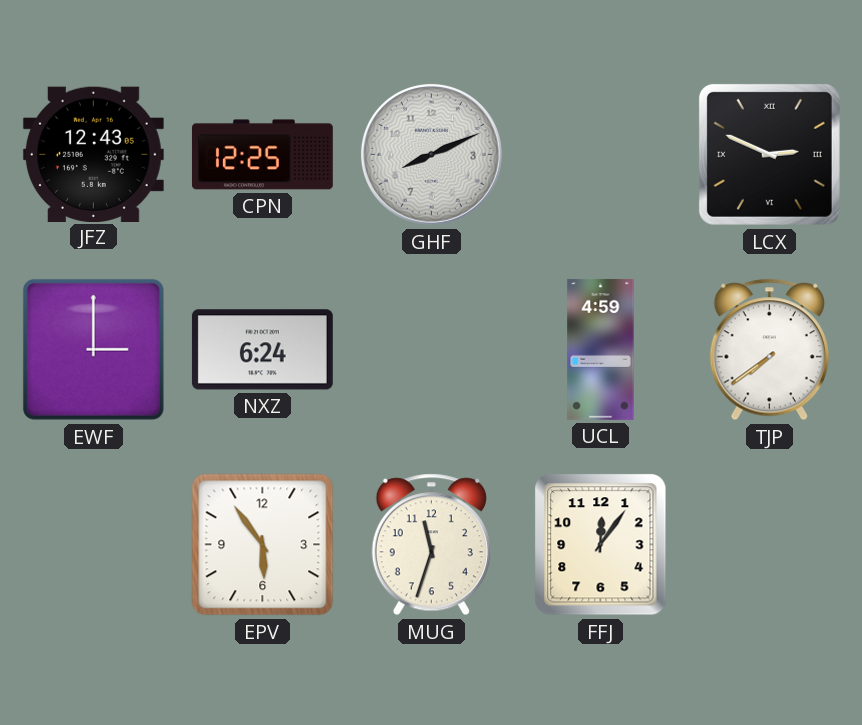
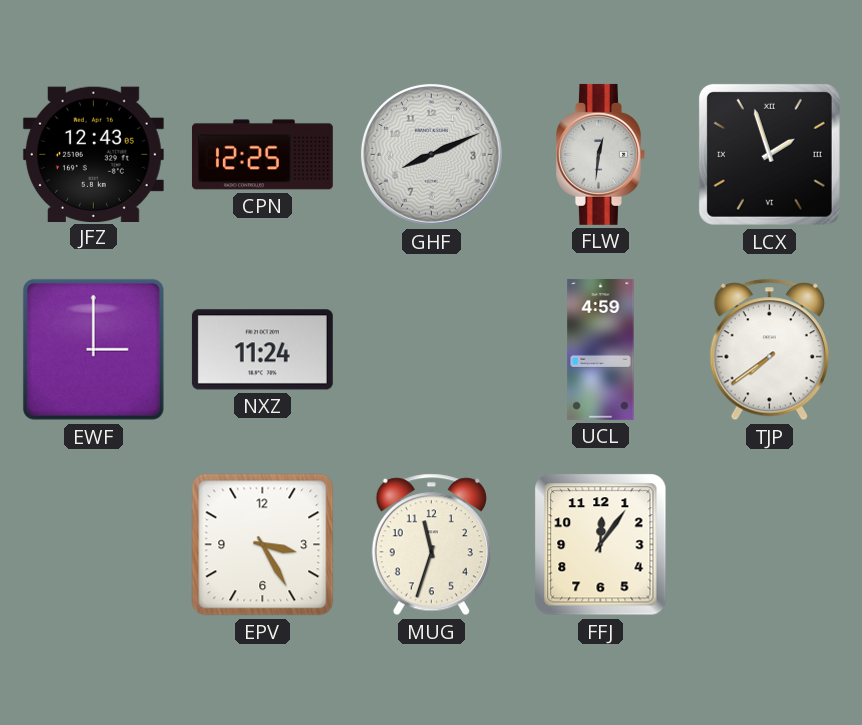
FLW: none -> 12:31
LCX: 2:49 -> 1:57
NXZ: 6:24 -> 11:24
EPV: 5:54 -> 3:25
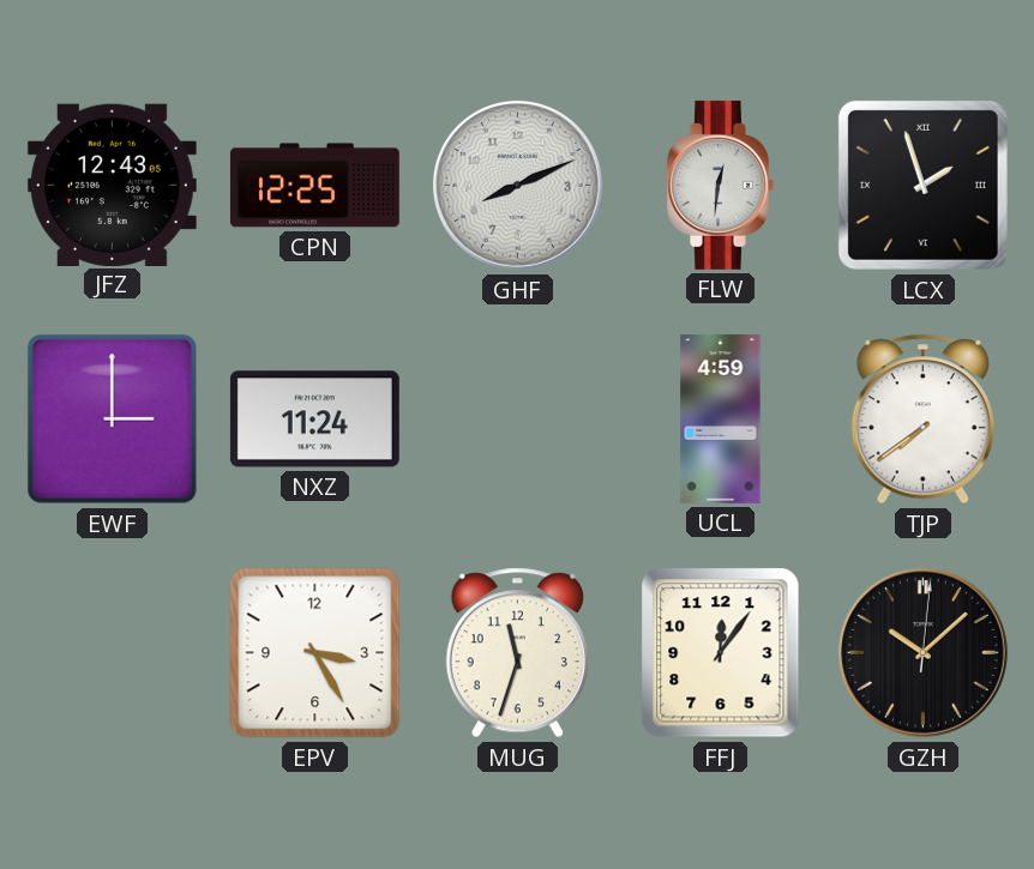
GZH: none -> 10:08
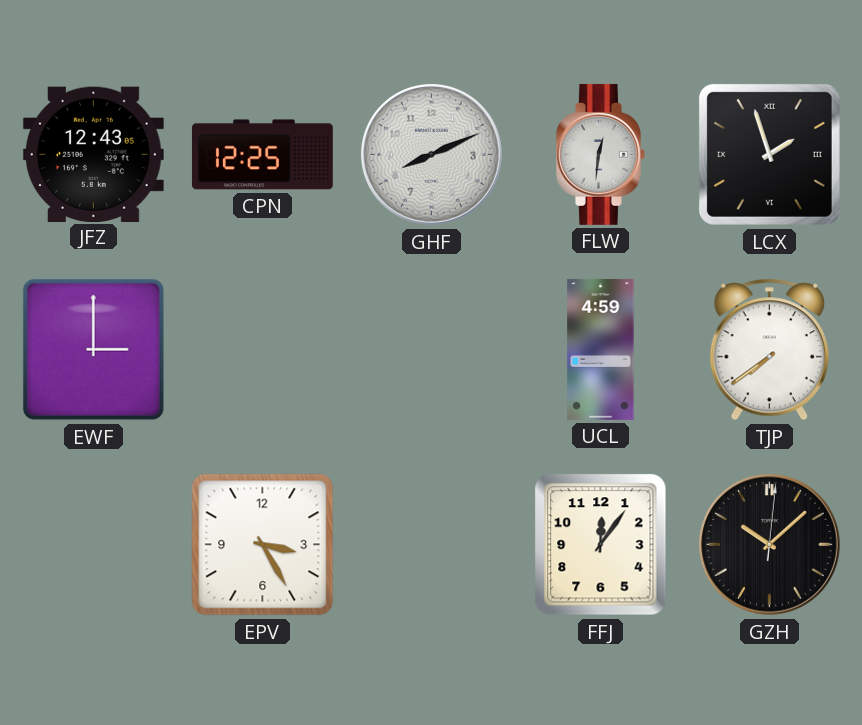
NXZ: 11:24 -> none
MUG: 11:33 -> none
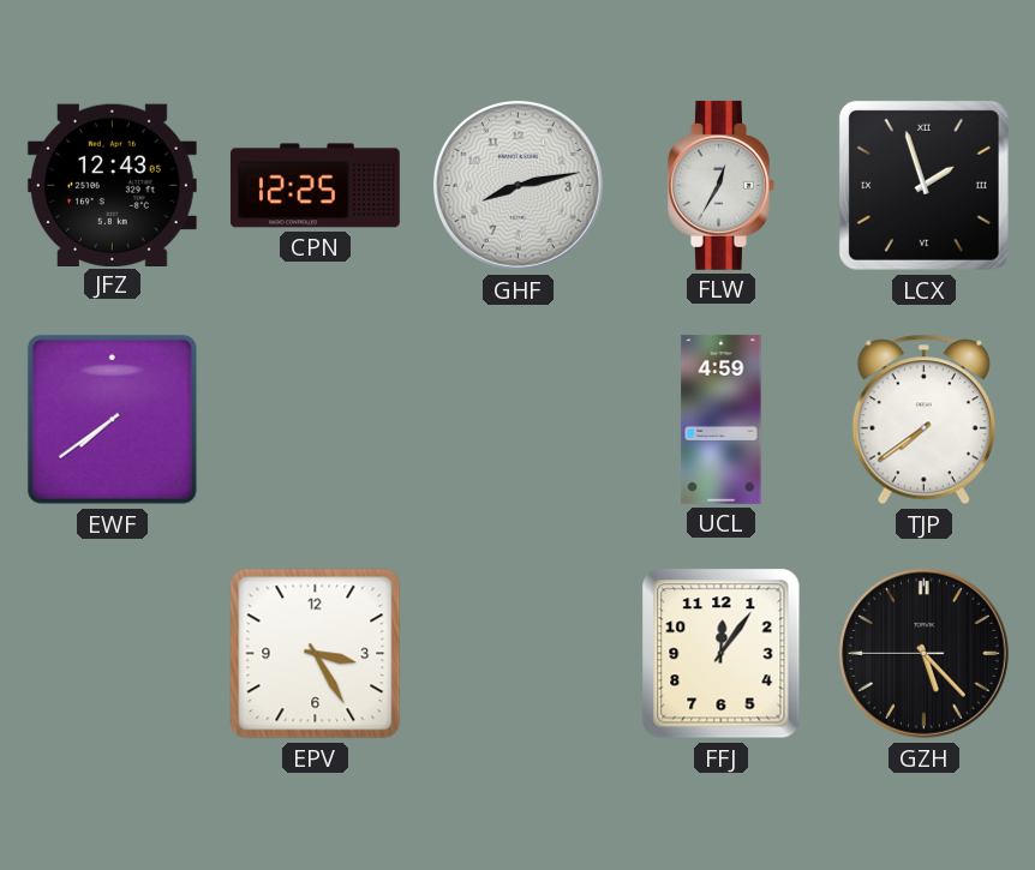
GHF: 8:11 -> 8:13
FLW: 12:31 -> 12:35
EWF: 3:00 -> 7:39
GZH: 10:08 -> 5:22
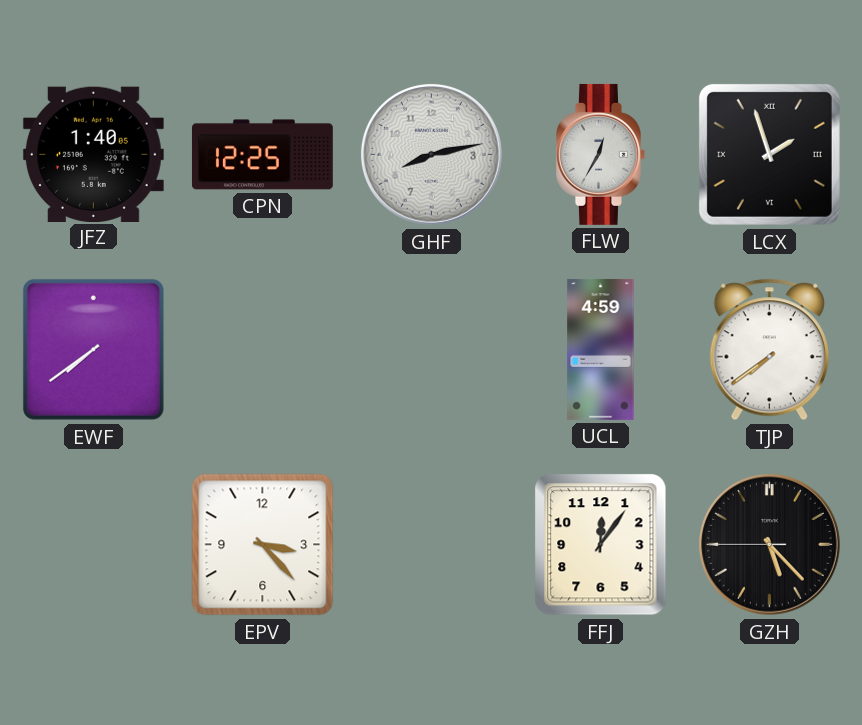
JFZ: 12:43 -> 1:40
EPV: 3:25 -> 3:23
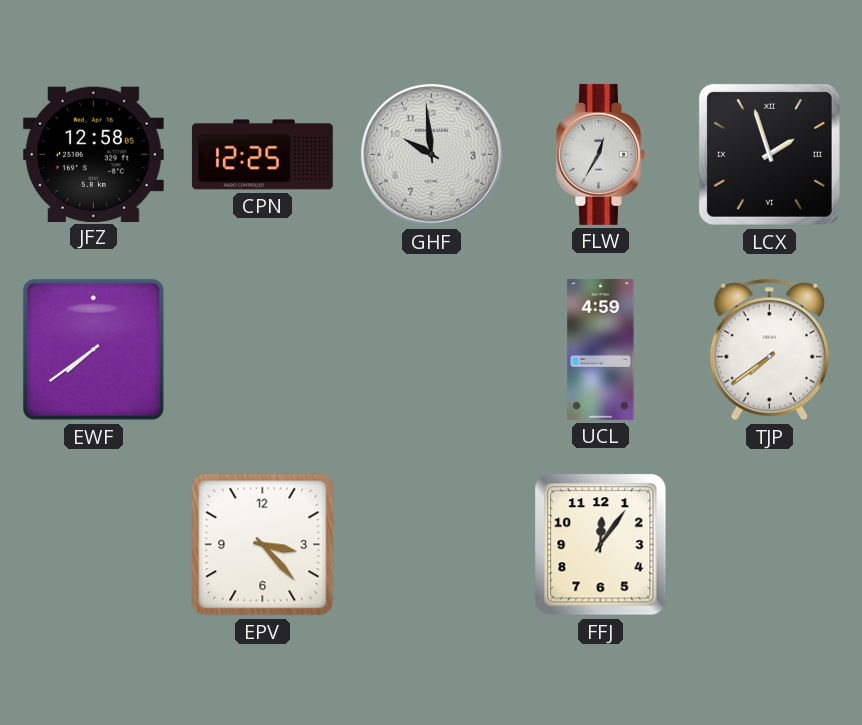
JFZ: 1:40 -> 12:58
GHF: 8:13 -> 9:59
GZH: 5:22 -> none
